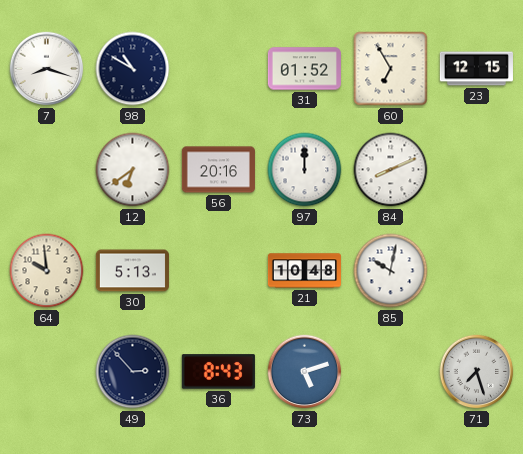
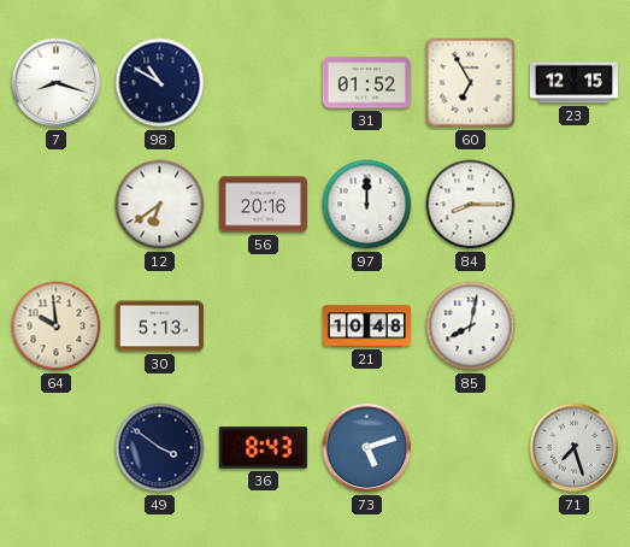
84: 8:11 -> 8:15
85: 10:02 -> 8:02
49: 2:53 -> 3:51
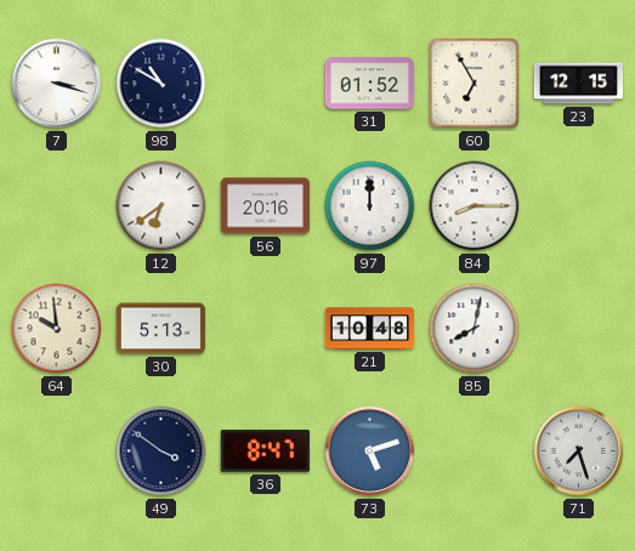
7: 8:18 -> 3:18
36: 8:43 -> 8:47
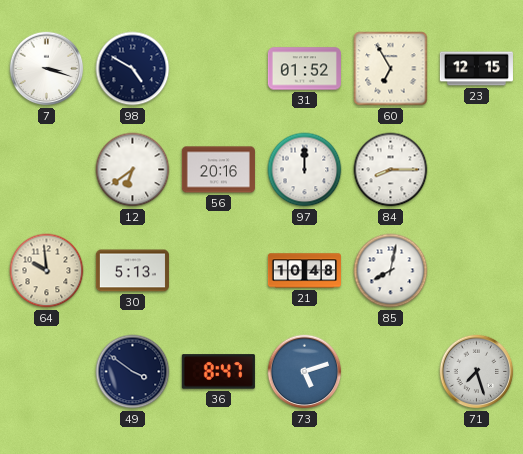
98: 10:50 -> 4:50
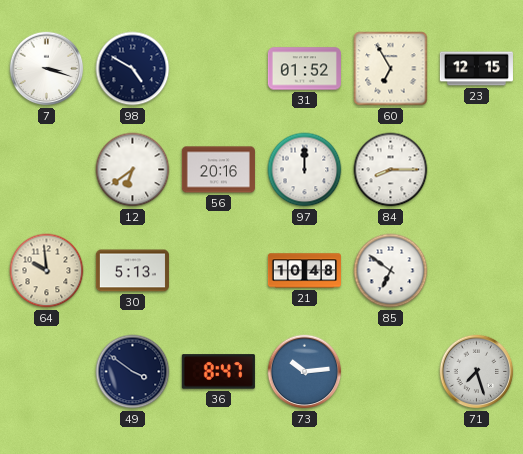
85: 8:02 -> 6:51
73: 5:12 -> 10:14
